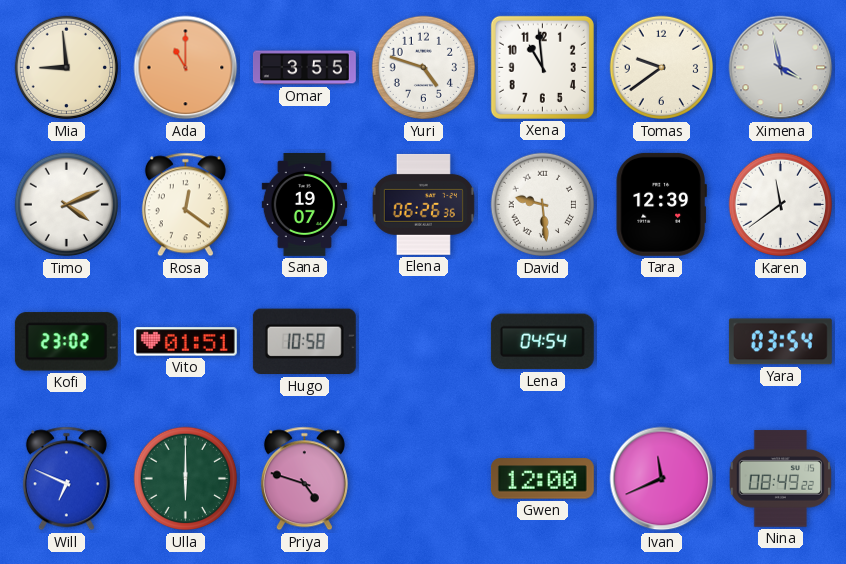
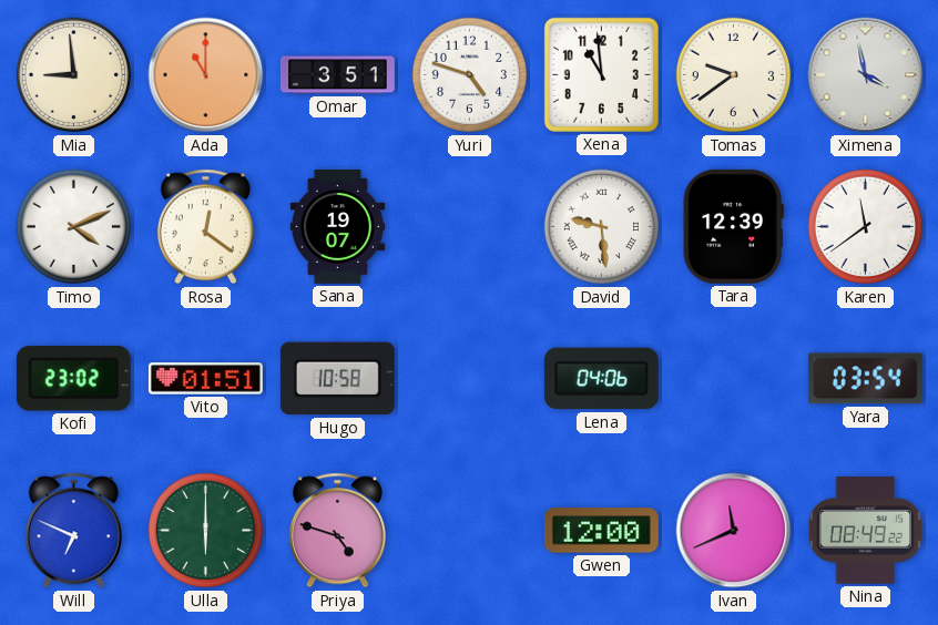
Omar: 3:55 -> 3:51
Elena: 06:26 -> none
Lena: 04:54 -> 04:06
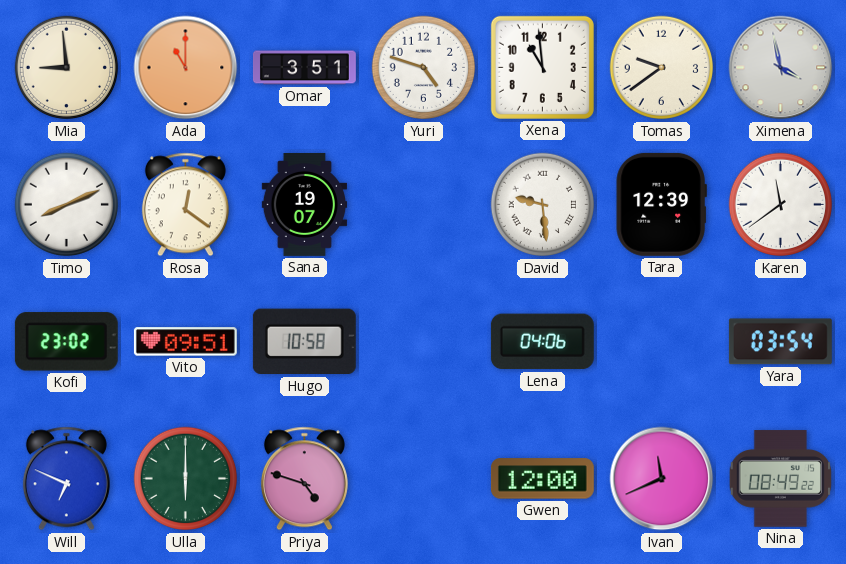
Timo: 4:11 -> 8:11
Vito: 01:51 -> 09:51
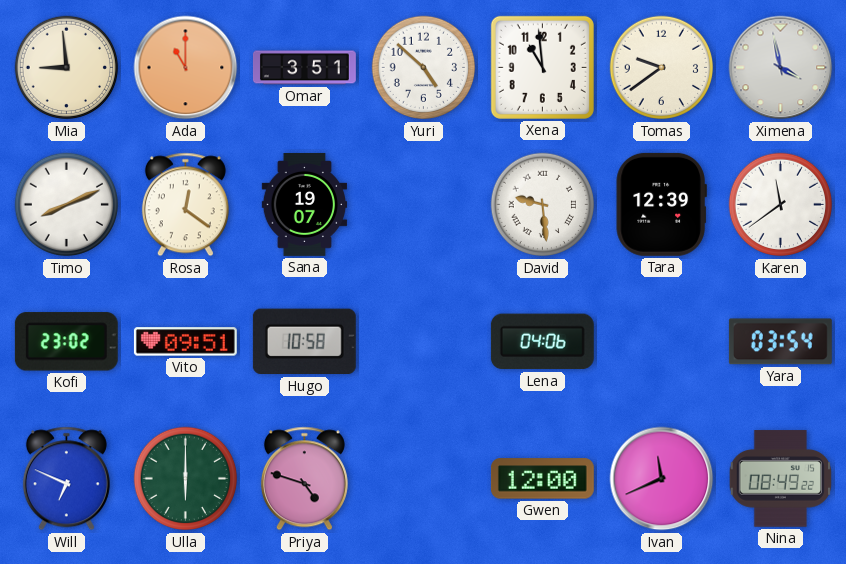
Yuri: 4:48 -> 4:52
